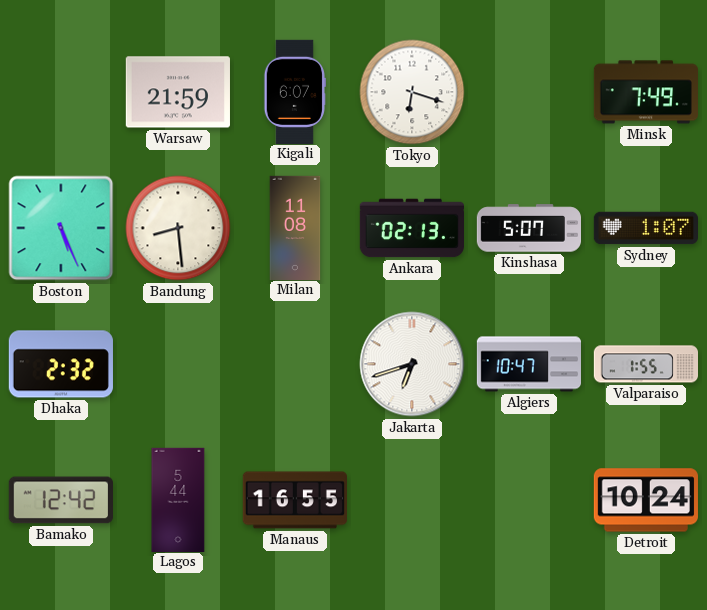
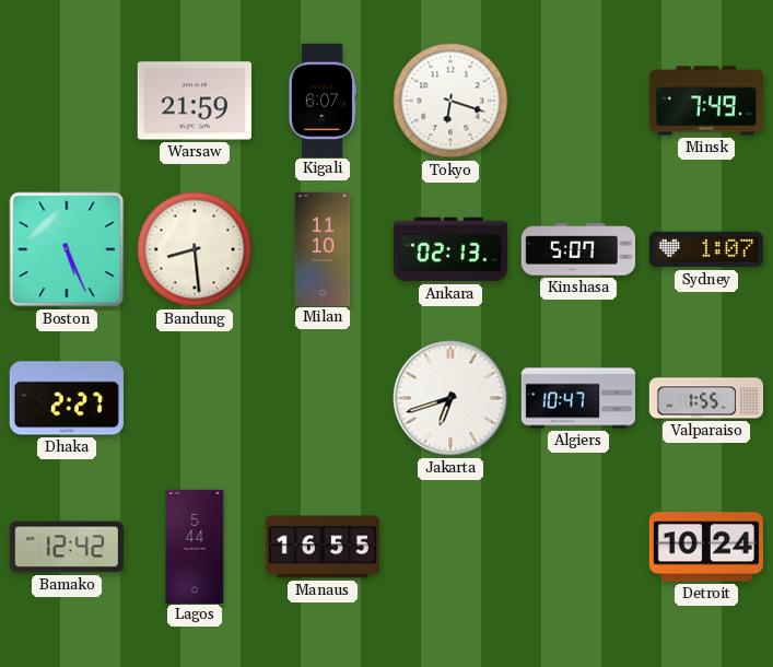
Milan: 11:08 -> 11:10
Dhaka: 2:32 -> 2:27
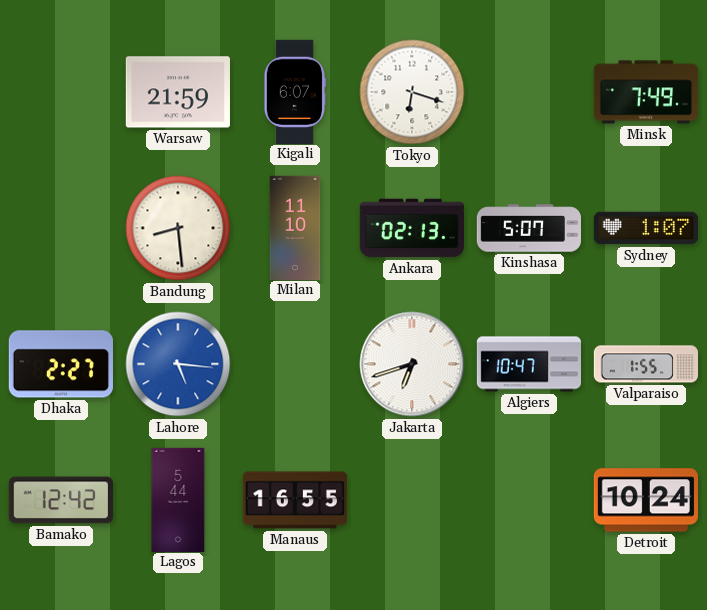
Boston: 5:26 -> none
Lahore: none -> 5:16
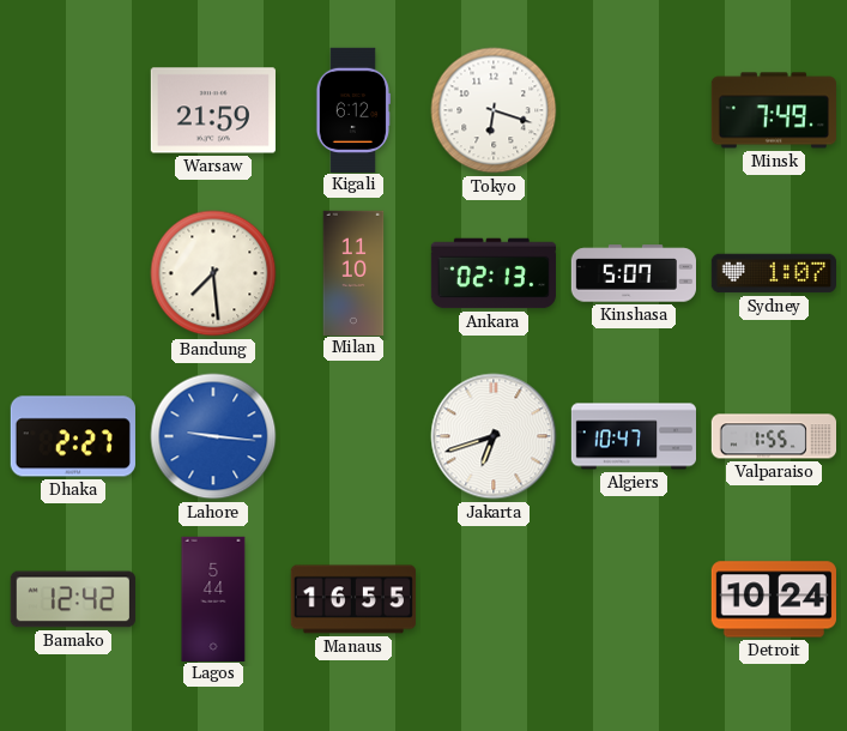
Kigali: 6:07 -> 6:12
Bandung: 8:29 -> 7:29
Lahore: 5:16 -> 9:16
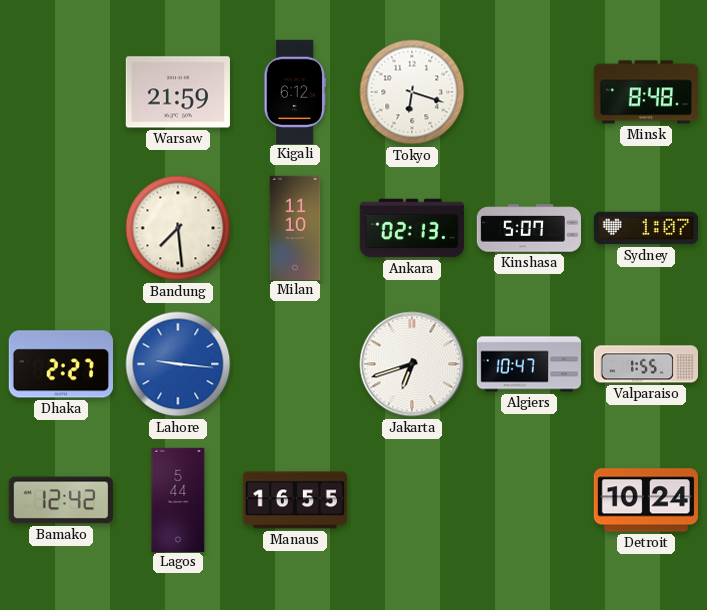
Minsk: 7:49 -> 8:48
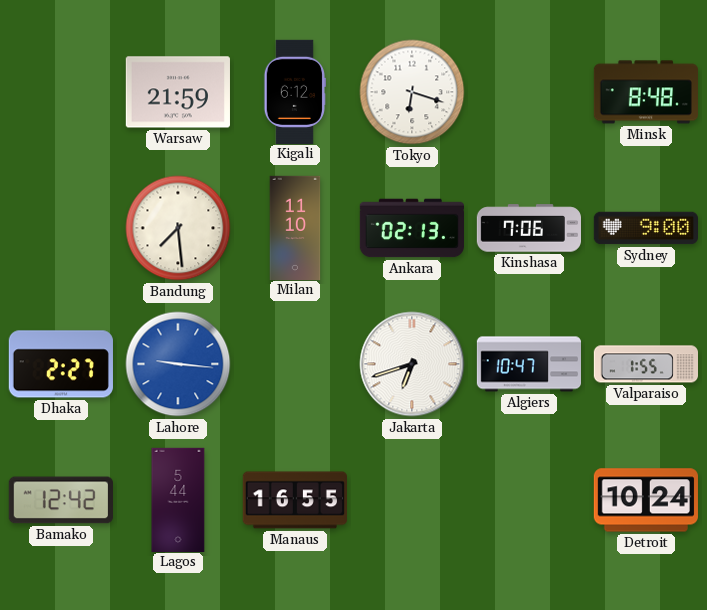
Kinshasa: 5:07 -> 7:06
Sydney: 1:07 -> 9:00
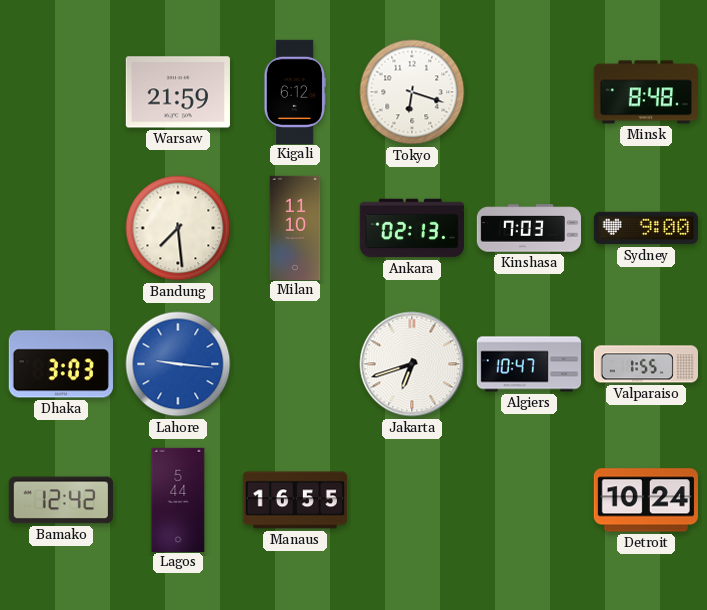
Kinshasa: 7:06 -> 7:03
Dhaka: 2:27 -> 3:03
